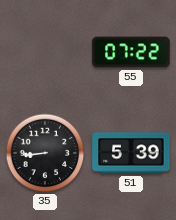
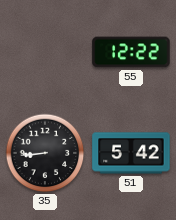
55: 07:22 -> 12:22
51: 5:39 -> 5:42
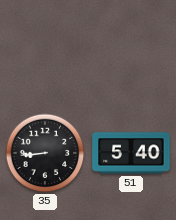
55: 12:22 -> none
51: 5:42 -> 5:40
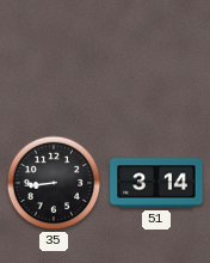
51: 5:40 -> 3:14
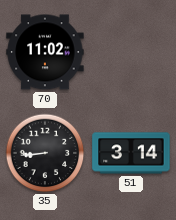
70: none -> 11:02
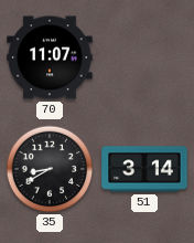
70: 11:02 -> 11:07
35: 8:44 -> 8:40
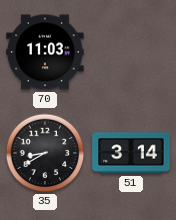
70: 11:07 -> 11:03
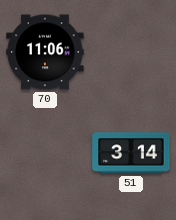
70: 11:03 -> 11:06
35: 8:40 -> none
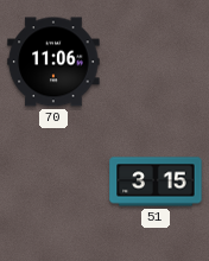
51: 3:14 -> 3:15
